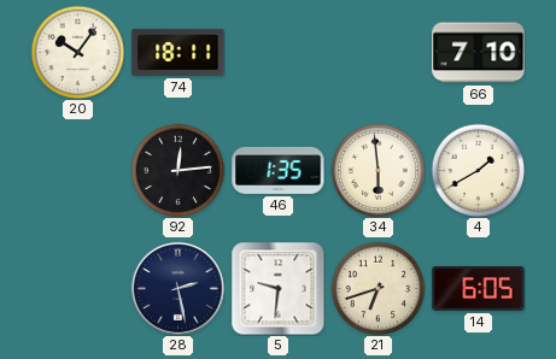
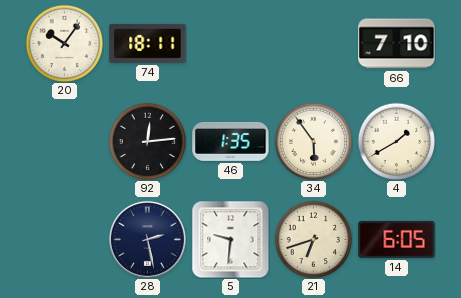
34: 5:59 -> 5:54
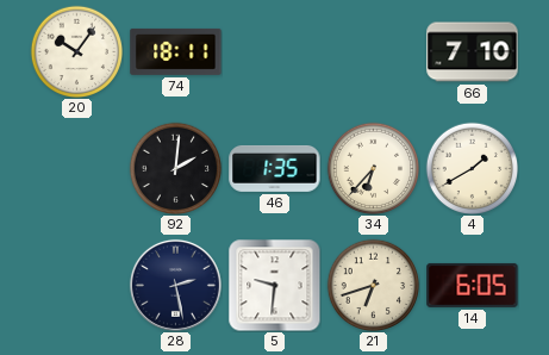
92: 12:14 -> 2:01
34: 5:54 -> 6:37
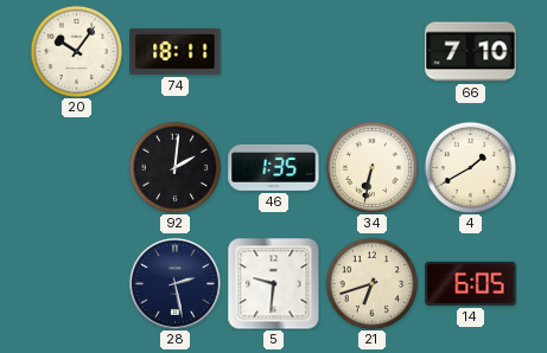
34: 6:37 -> 6:32
